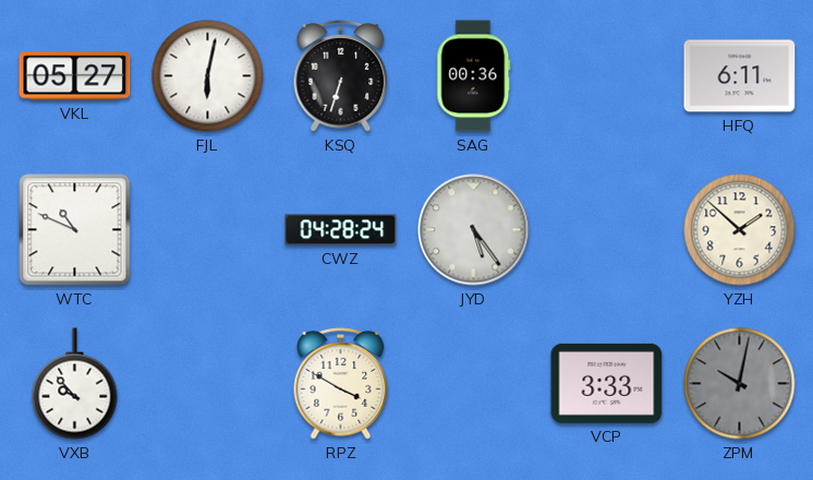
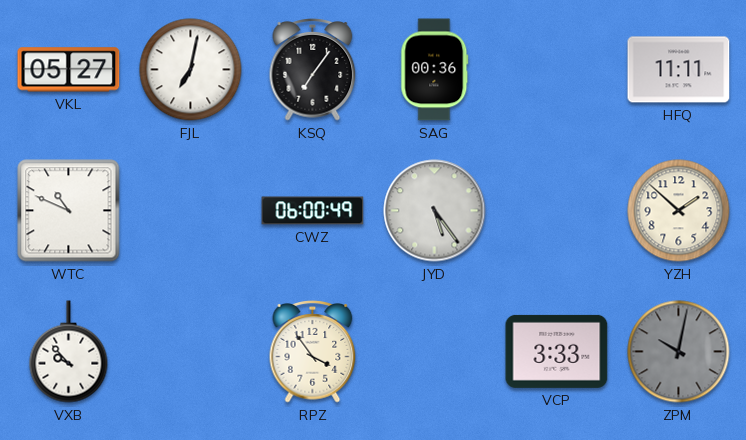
FJL: 6:02 -> 7:02
KSQ: 6:33 -> 7:06
HFQ: 6:11 -> 11:11
CWZ: 04:28 -> 06:00
RPZ: 3:50 -> 3:54
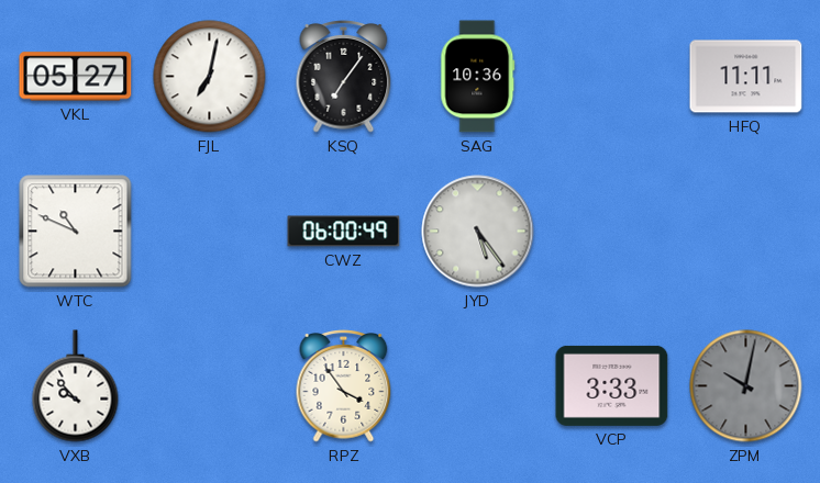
SAG: 00:36 -> 10:36
YZH: 1:52 -> none
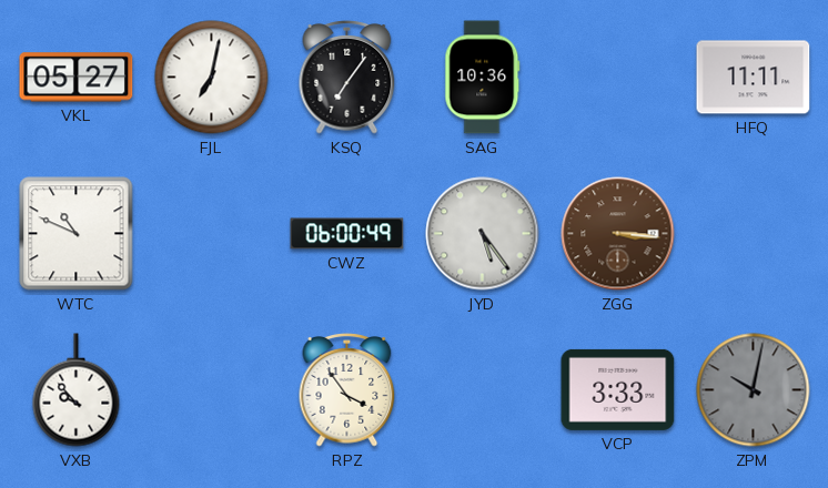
ZGG: none -> 3:16
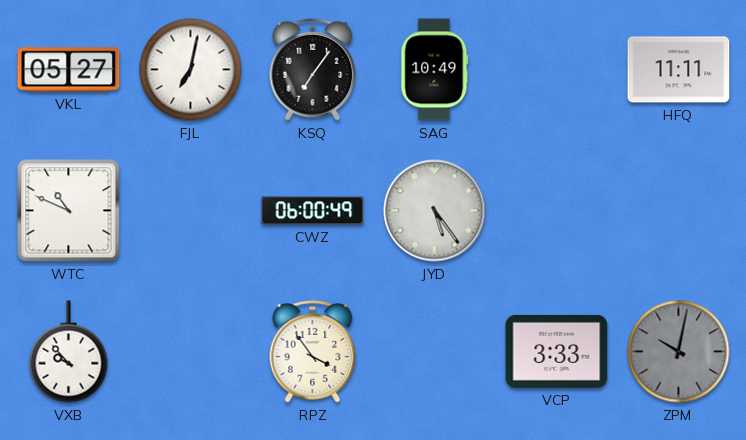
SAG: 10:36 -> 10:49
ZGG: 3:16 -> none
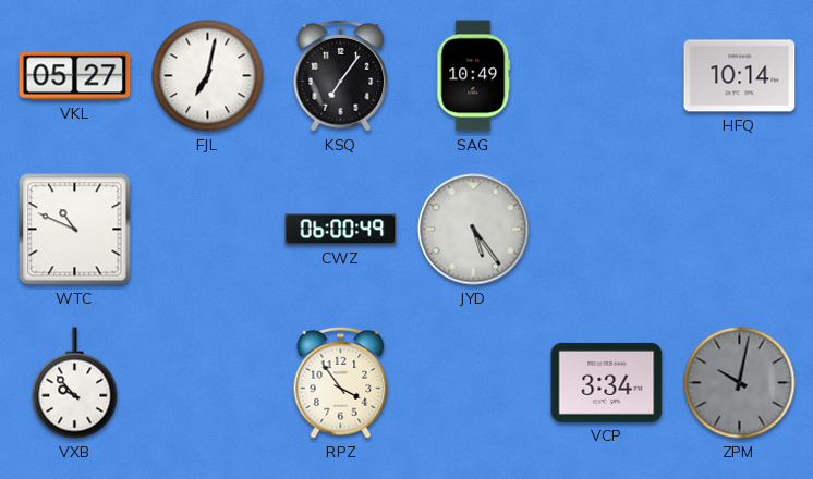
HFQ: 11:11 -> 10:14
VCP: 3:33 -> 3:34
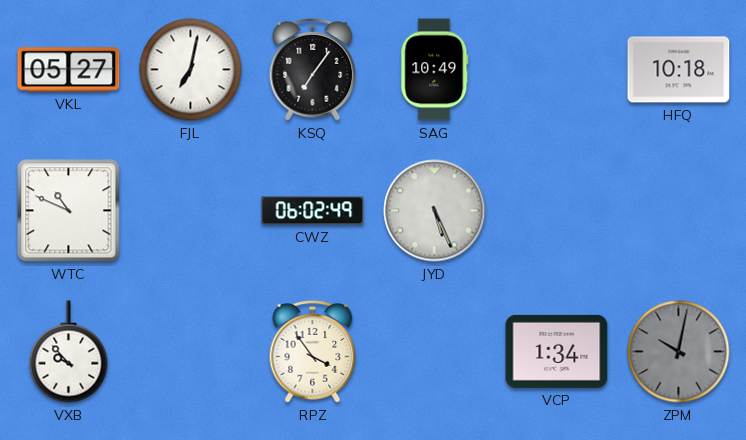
HFQ: 10:14 -> 10:18
CWZ: 06:00 -> 06:02
JYD: 5:24 -> 5:26
VCP: 3:34 -> 1:34
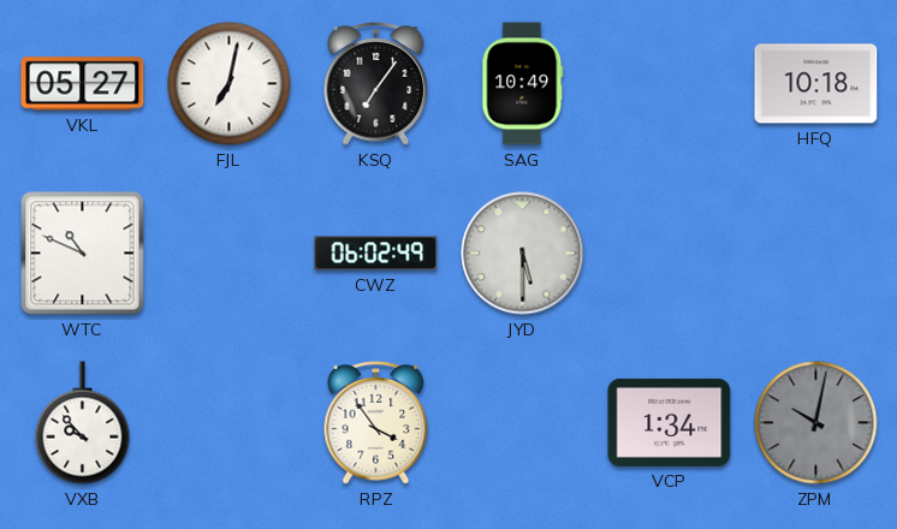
JYD: 5:26 -> 5:30
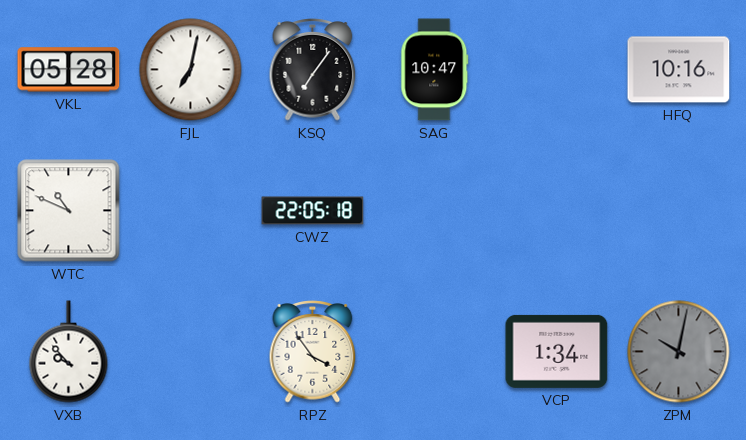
VKL: 05:27 -> 05:28
SAG: 10:49 -> 10:47
HFQ: 10:18 -> 10:16
CWZ: 06:02 -> 22:05
JYD: 5:30 -> none
